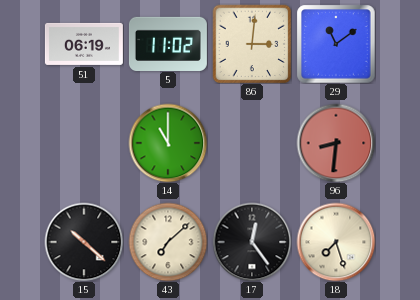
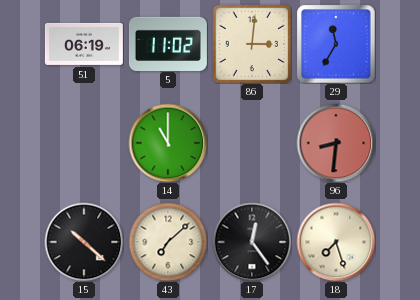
29: 11:09 -> 11:35
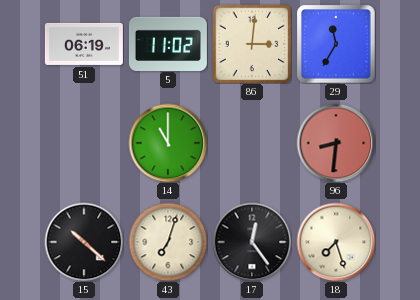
43: 7:08 -> 7:03
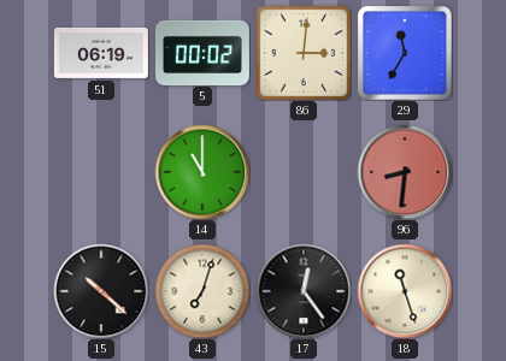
5: 11:02 -> 00:02
18: 7:27 -> 11:27
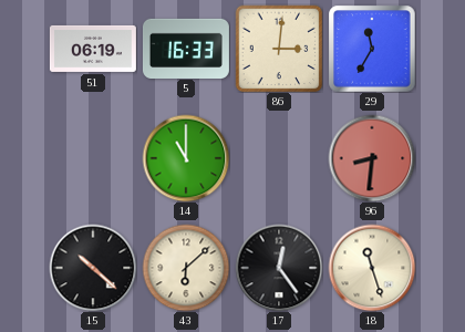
5: 00:02 -> 16:33
43: 7:03 -> 6:08
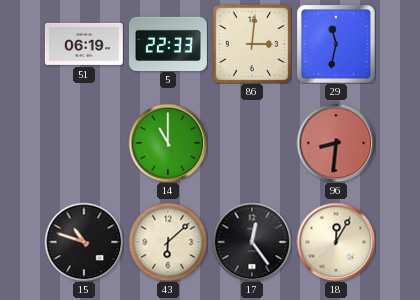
5: 16:33 -> 22:33
29: 11:35 -> 11:32
15: 10:22 -> 10:48
18: 11:27 -> 12:05
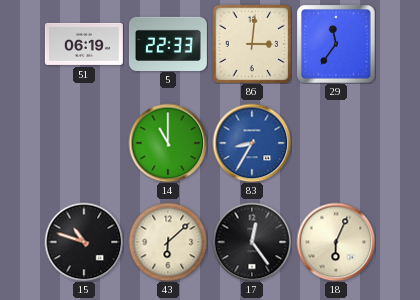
29: 11:32 -> 11:36
83: none -> 8:35
96: 8:31 -> none
18: 12:05 -> 6:04
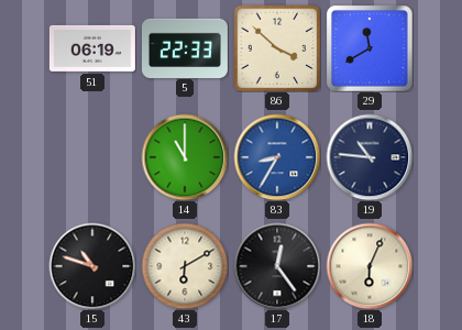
86: 3:01 -> 3:52
29: 11:36 -> 11:40
19: none -> 10:46
43: 6:08 -> 6:10
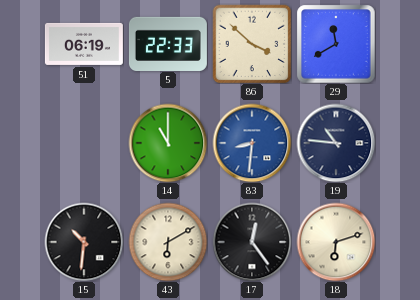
83: 8:35 -> 8:31
15: 10:48 -> 10:31
18: 6:04 -> 6:12
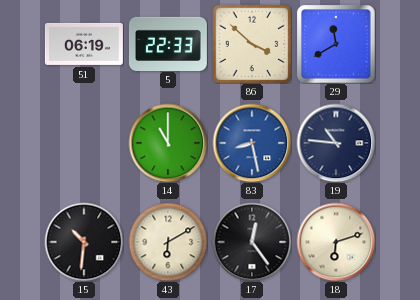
83: 8:31 -> 8:28
